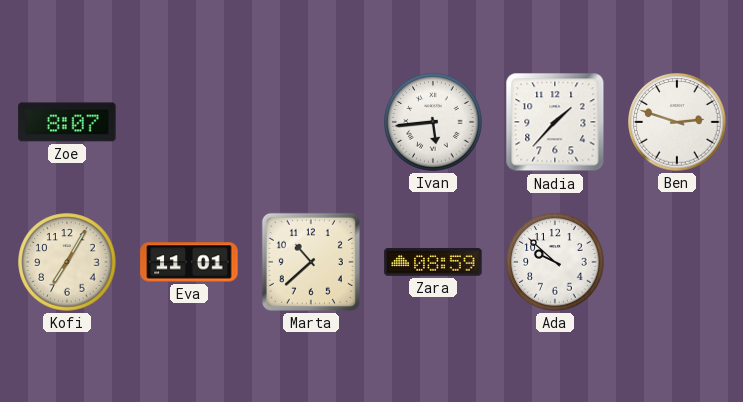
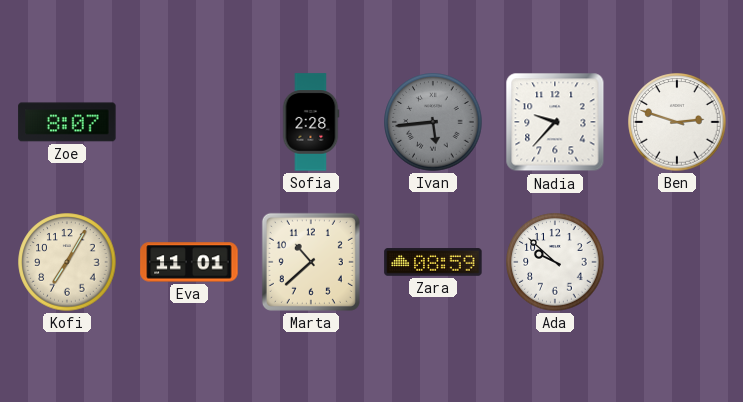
Sofia: none -> 2:28
Ivan dial: white -> grey
Nadia: 1:37 -> 9:37
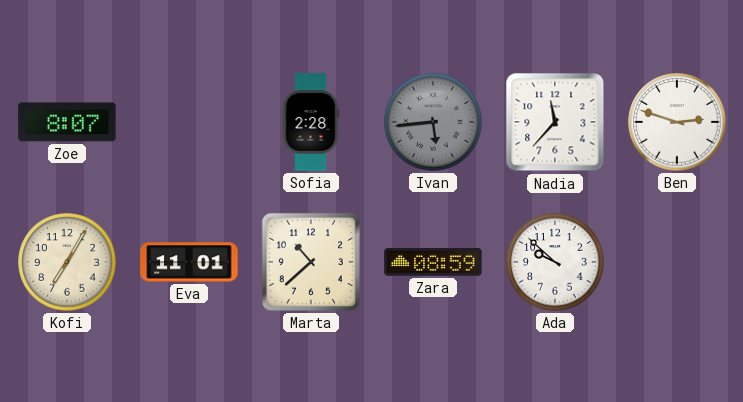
Nadia: 9:37 -> 11:37
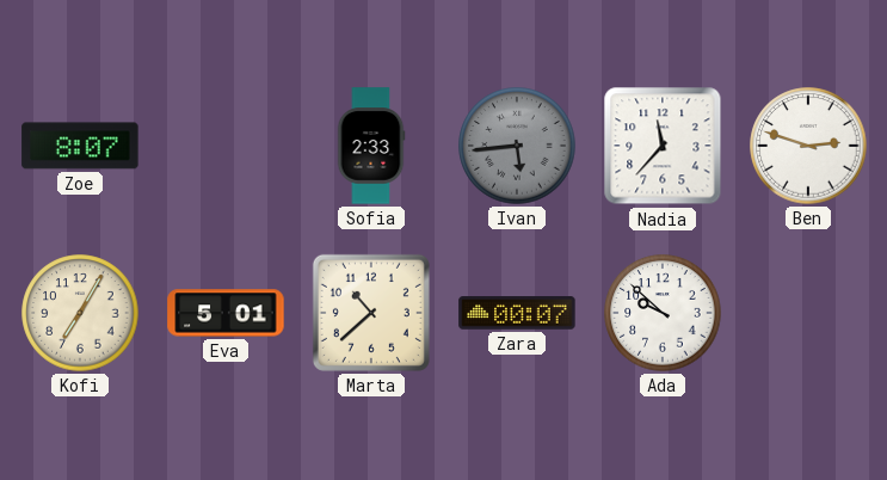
Sofia: 2:28 -> 2:33
Eva: 11:01 -> 5:01
Zara: 08:59 -> 00:07
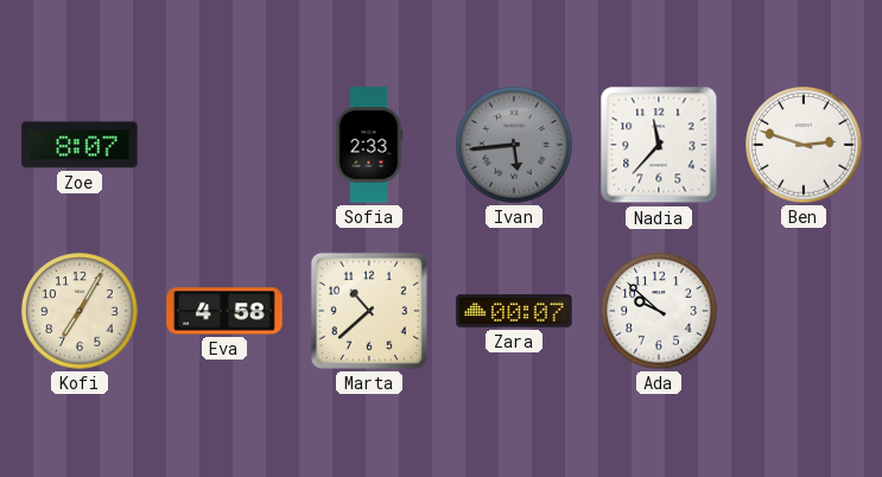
Eva: 5:01 -> 4:58
